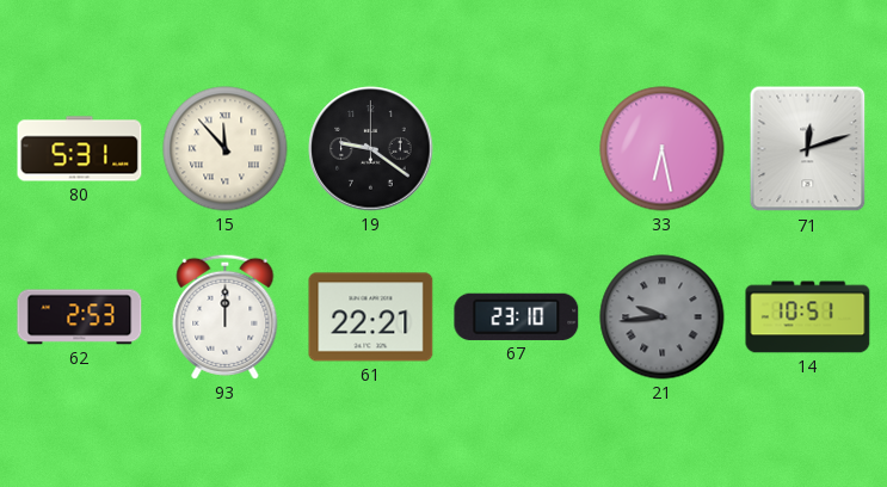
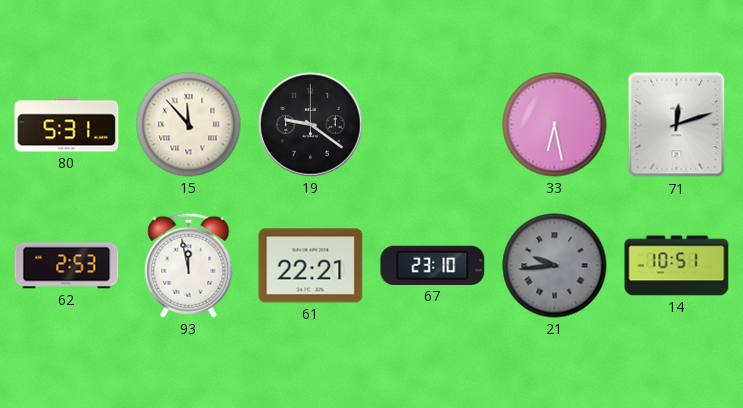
93: 12:00 -> 11:58
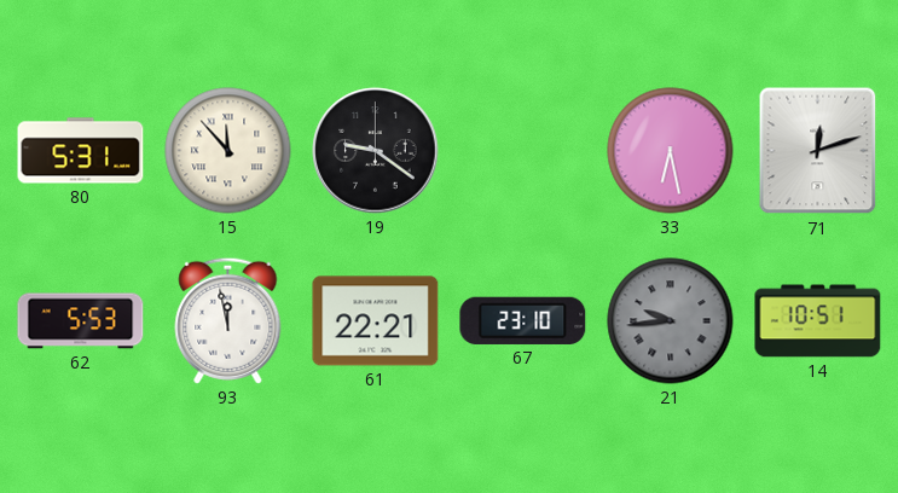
62: 2:53 -> 5:53
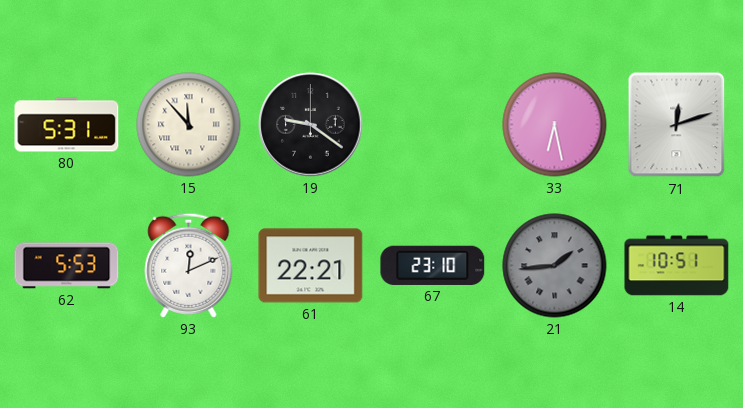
93: 11:58 -> 12:11
21: 9:44 -> 1:44
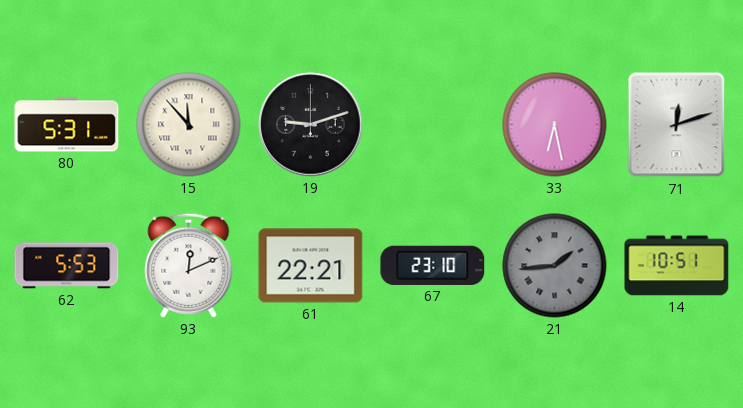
19: 9:21 -> 9:12
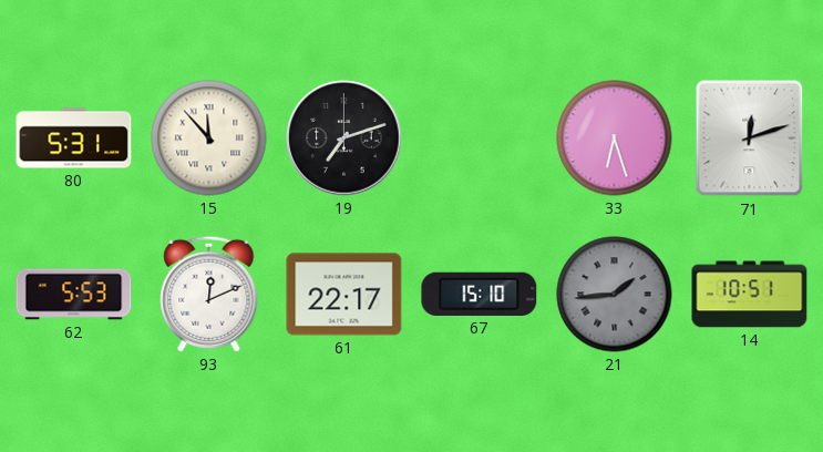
19: 9:12 -> 7:12
33: 6:28 -> 6:27
61: 22:21 -> 22:17
67: 23:10 -> 15:10
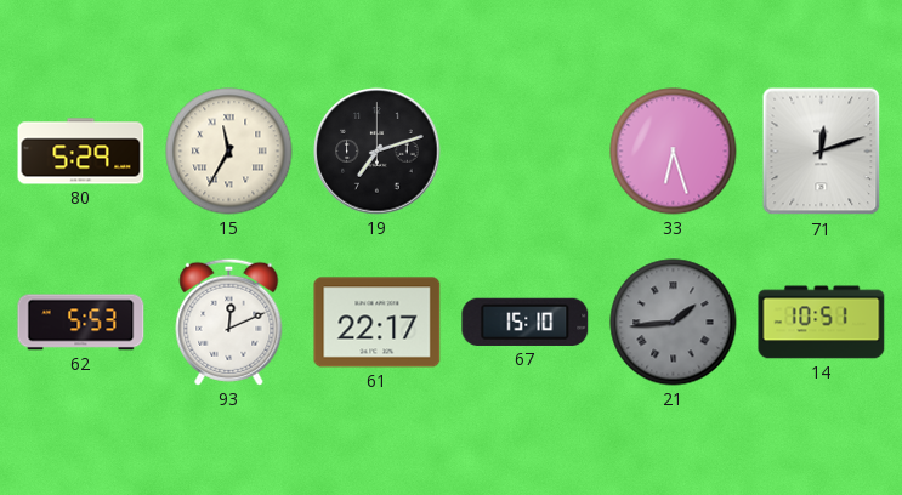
80: 5:31 -> 5:29
15: 11:53 -> 11:35
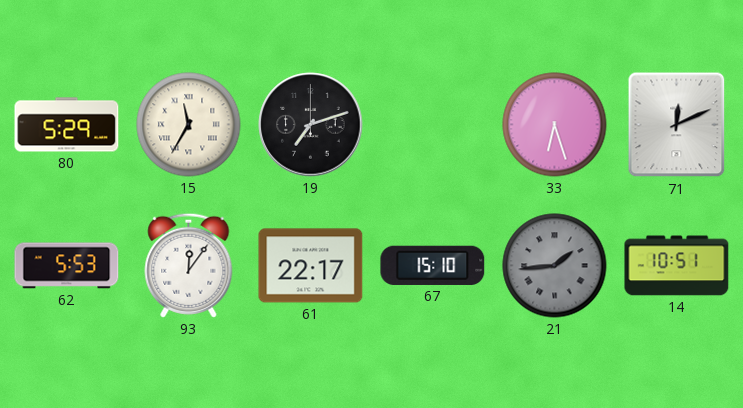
71: 12:12 -> 12:11
93: 12:11 -> 12:06
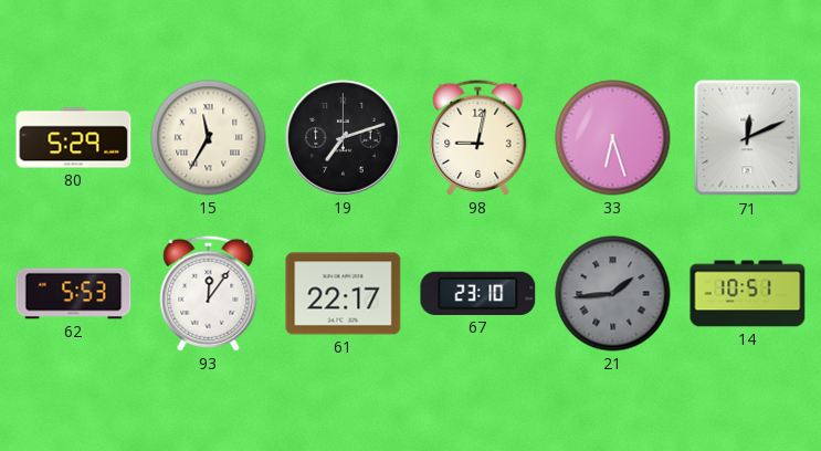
98: none -> 9:02
67: 15:10 -> 23:10
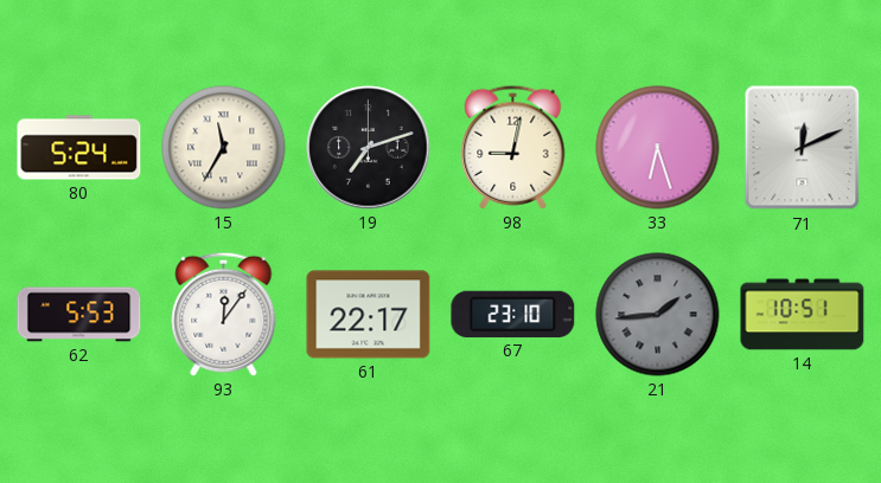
80: 5:29 -> 5:24
